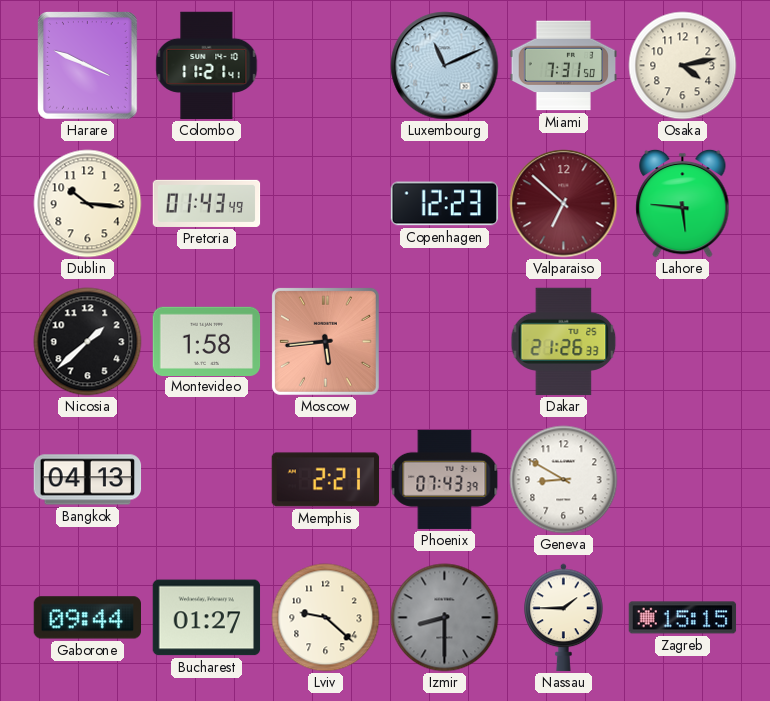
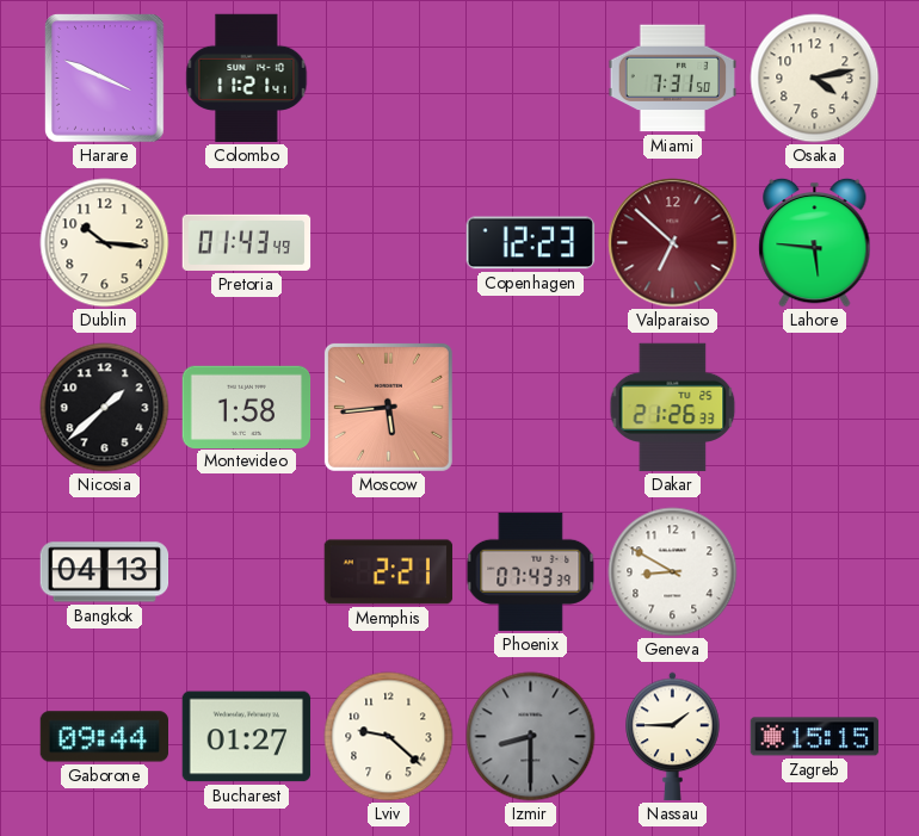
Luxembourg: 11:11 -> none
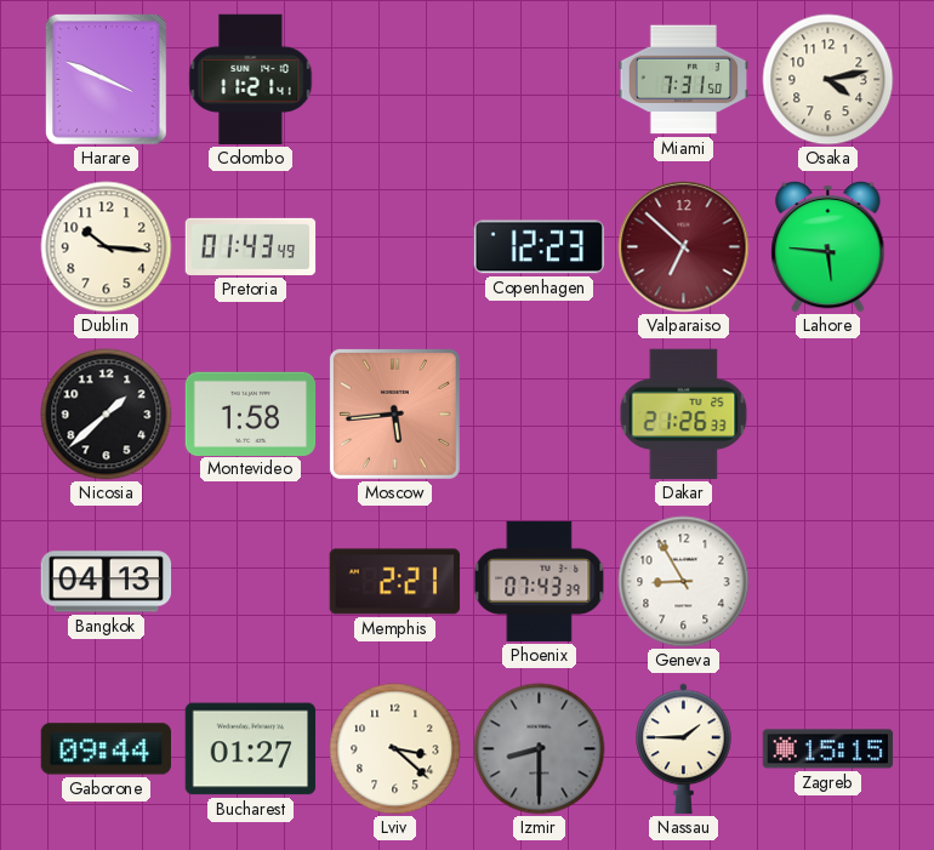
Geneva: 8:50 -> 8:55
Lviv: 9:22 -> 3:22
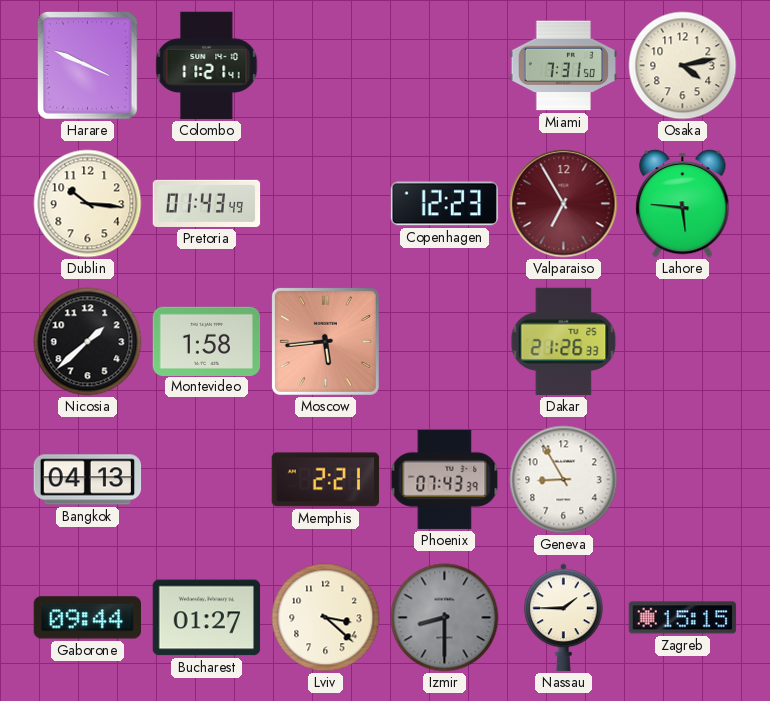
Valparaiso: 6:52 -> 6:55
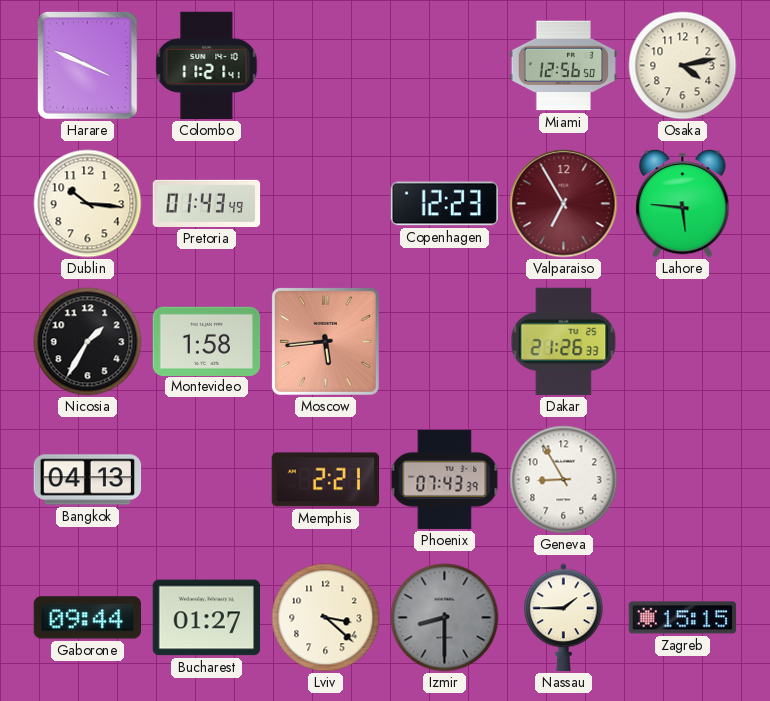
Miami: 7:31 -> 12:56
Nicosia: 1:38 -> 1:35
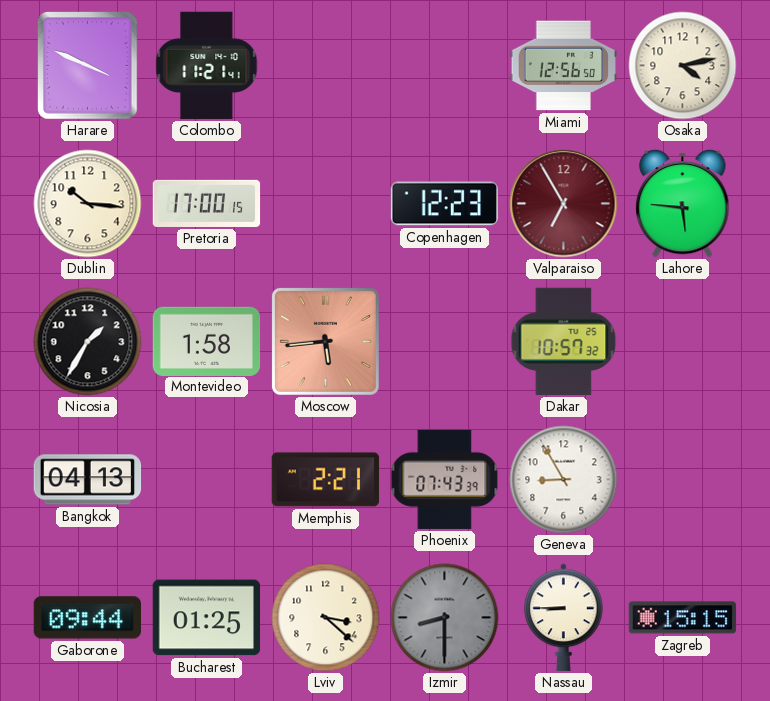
Pretoria: 01:43 -> 17:00
Dakar: 21:26 -> 10:57
Bucharest: 01:27 -> 01:25
Nassau: 1:45 -> 8:45
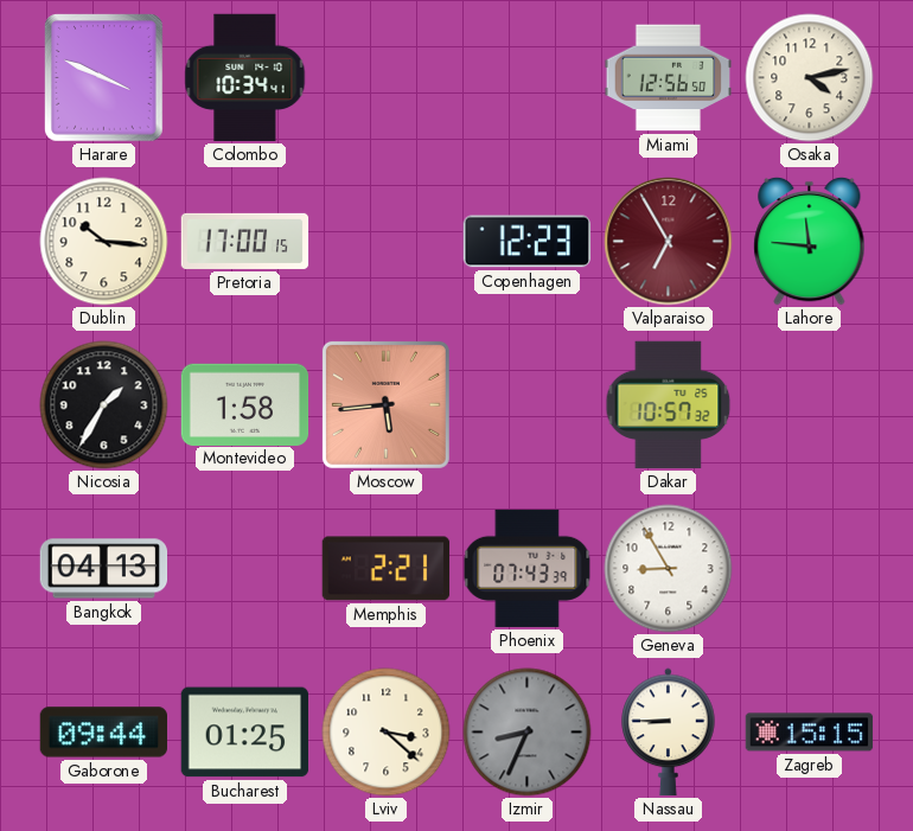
Colombo: 11:21 -> 10:34
Lahore: 5:46 -> 11:46
Izmir: 8:30 -> 8:34
